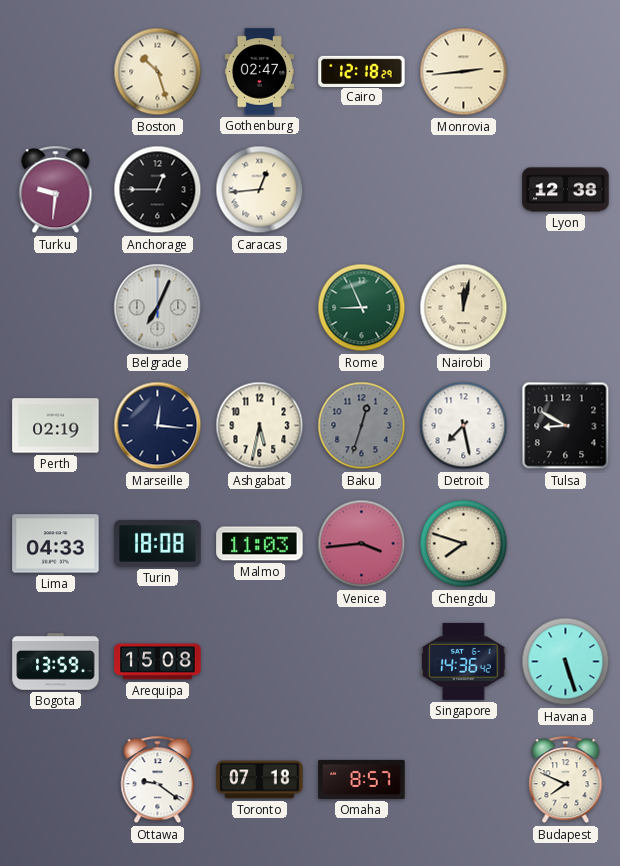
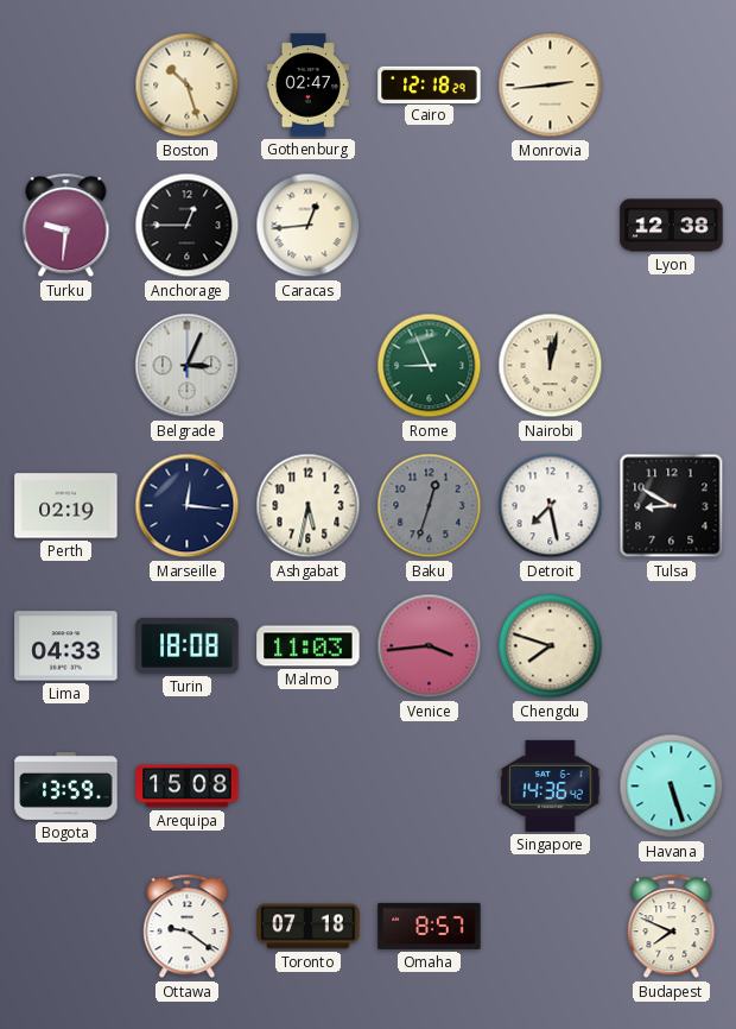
Belgrade: 7:04 -> 3:04
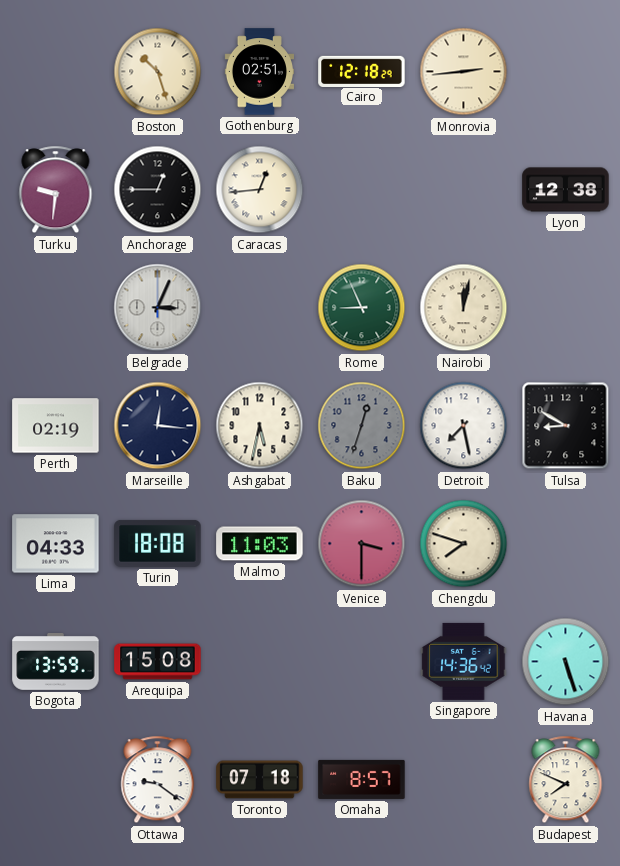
Gothenburg: 02:47 -> 02:51
Venice: 3:44 -> 3:30
